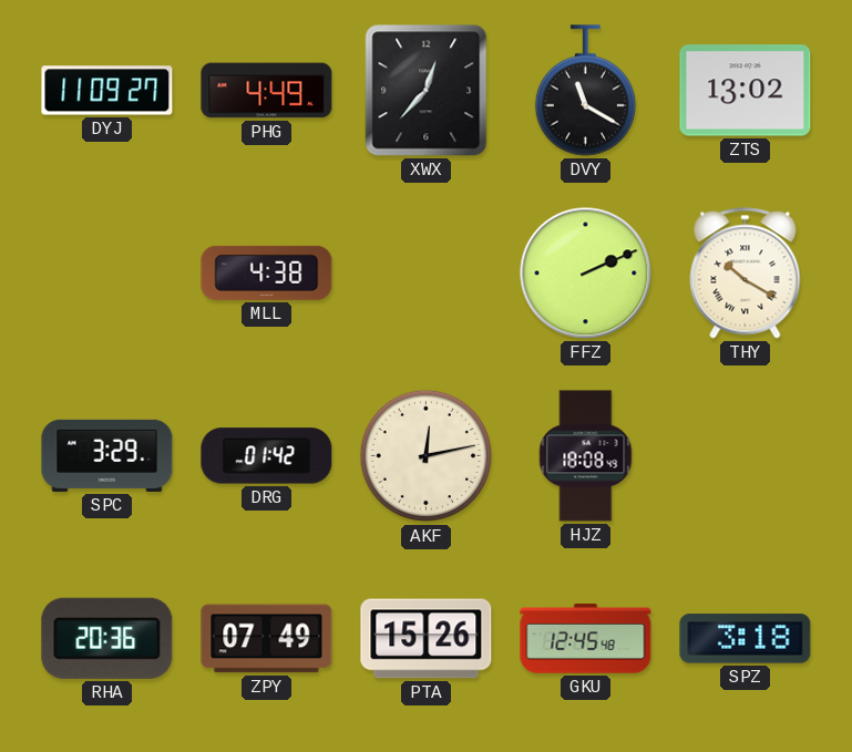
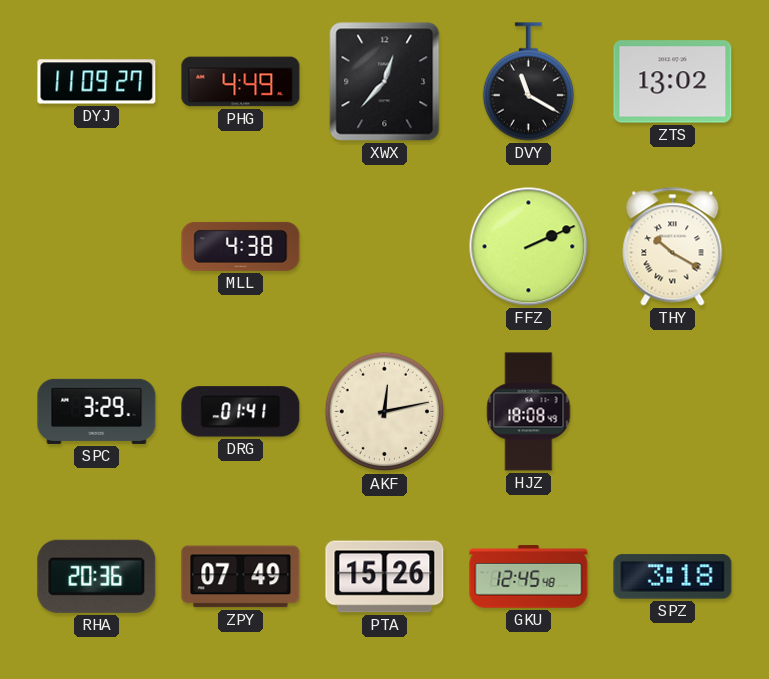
DRG: 01:42 -> 01:41
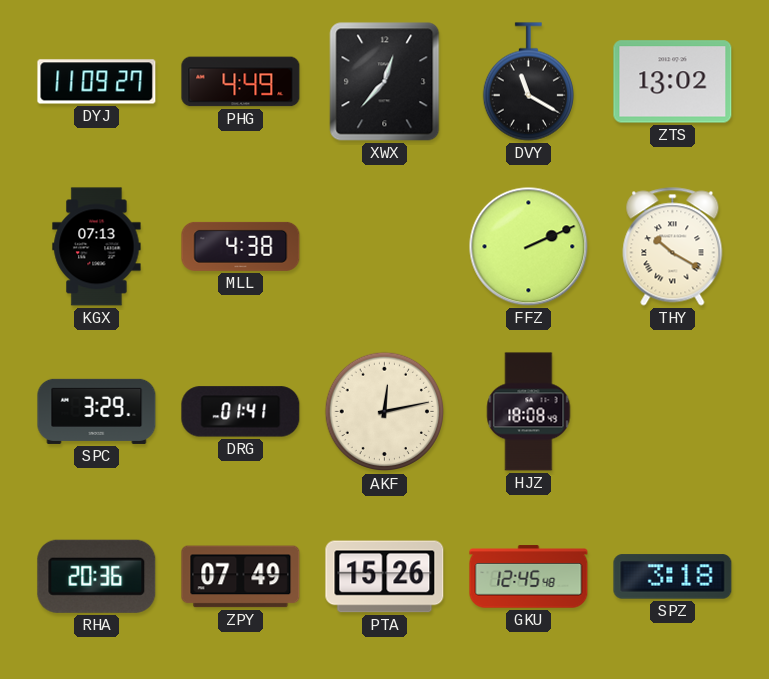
KGX: none -> 07:13
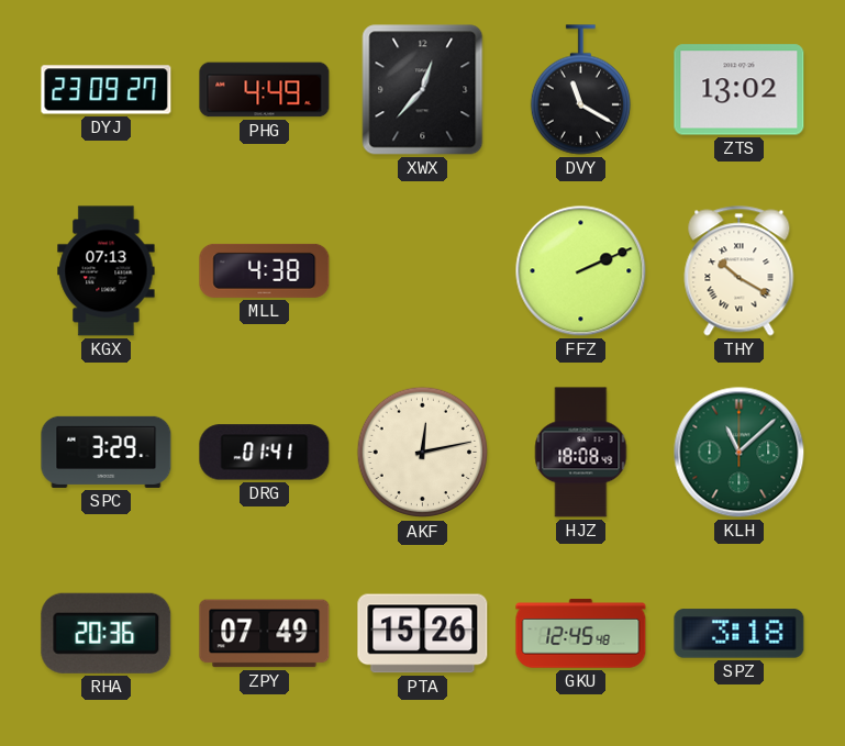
DYJ: 11:09 -> 23:09
KLH: none -> 11:08
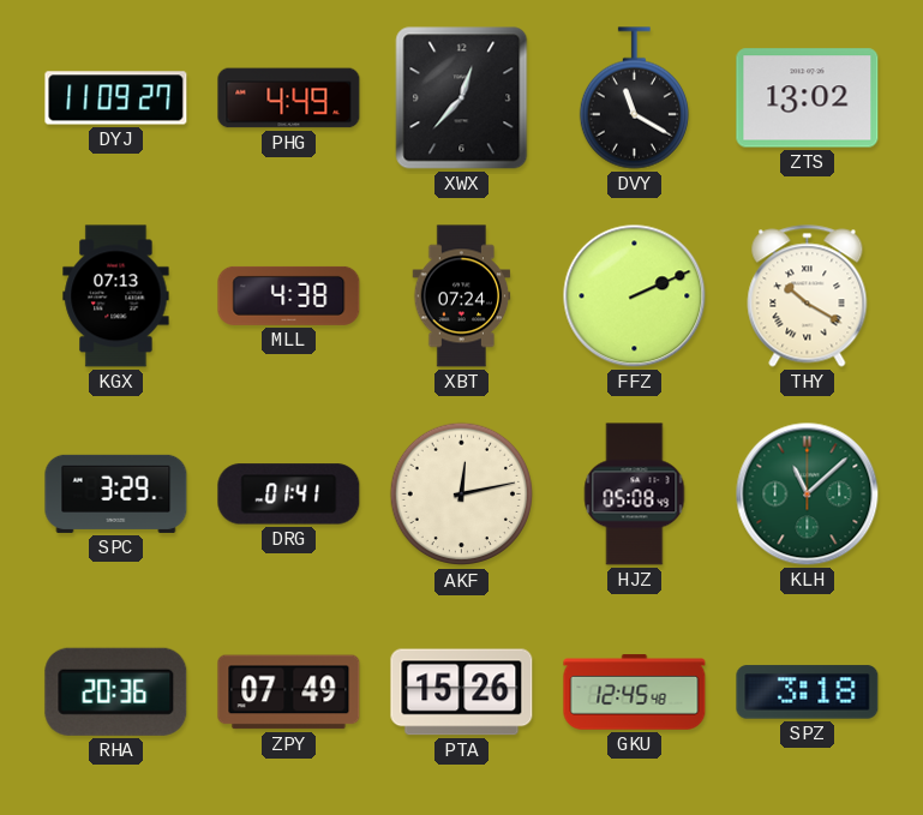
DYJ: 23:09 -> 11:09
XBT: none -> 07:24
HJZ: 18:08 -> 05:08
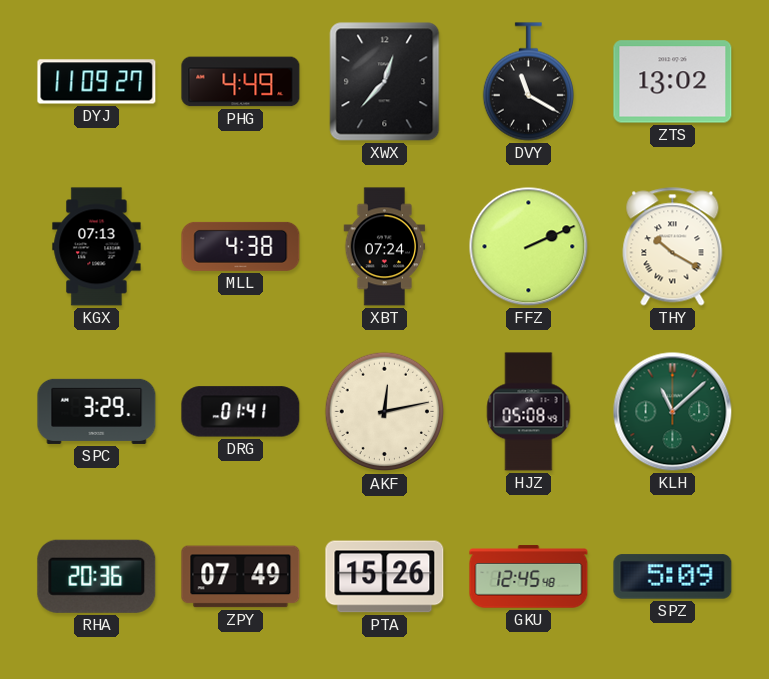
SPZ: 3:18 -> 5:09
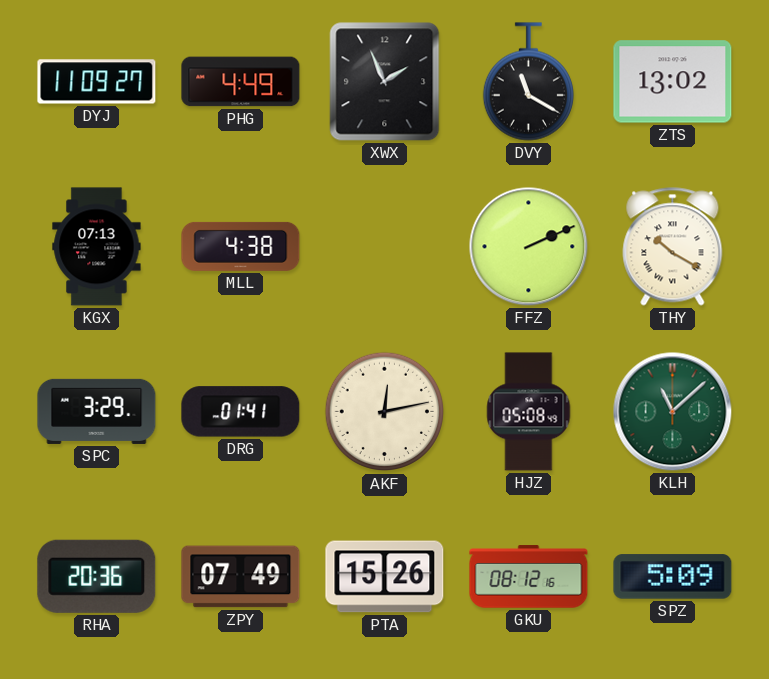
XWX: 12:37 -> 1:56
XBT: 07:24 -> none
GKU: 12:45 -> 08:12
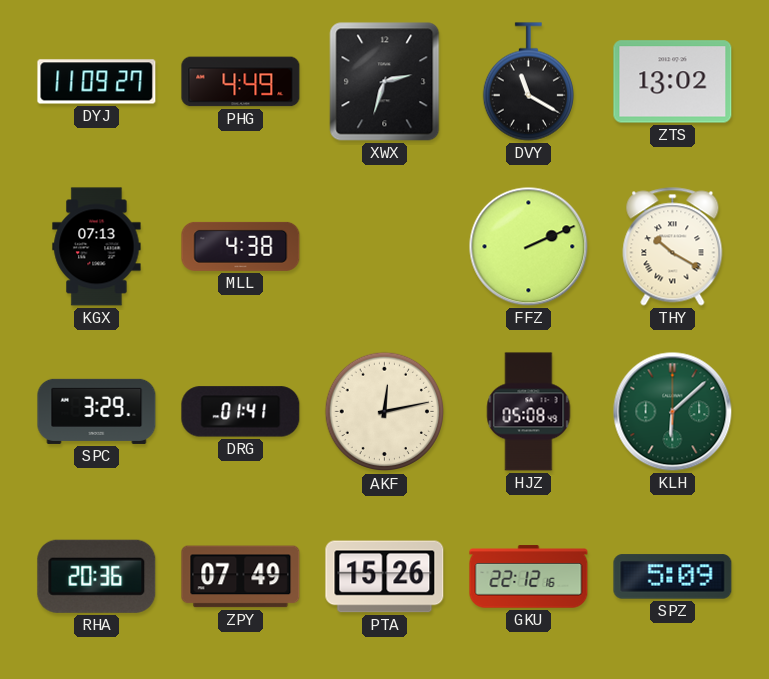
XWX: 1:56 -> 2:33
KLH: 11:08 -> 6:08
GKU: 08:12 -> 22:12
